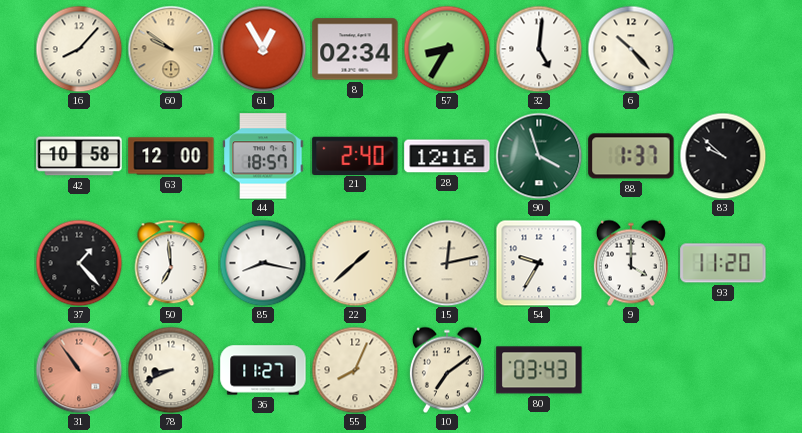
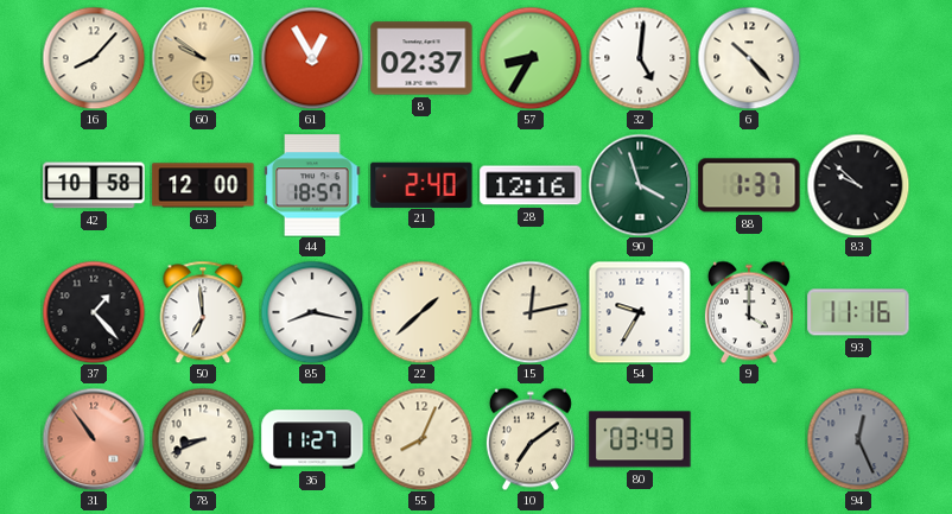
8: 02:34 -> 02:37
93: 11:20 -> 11:16
94: none -> 12:26
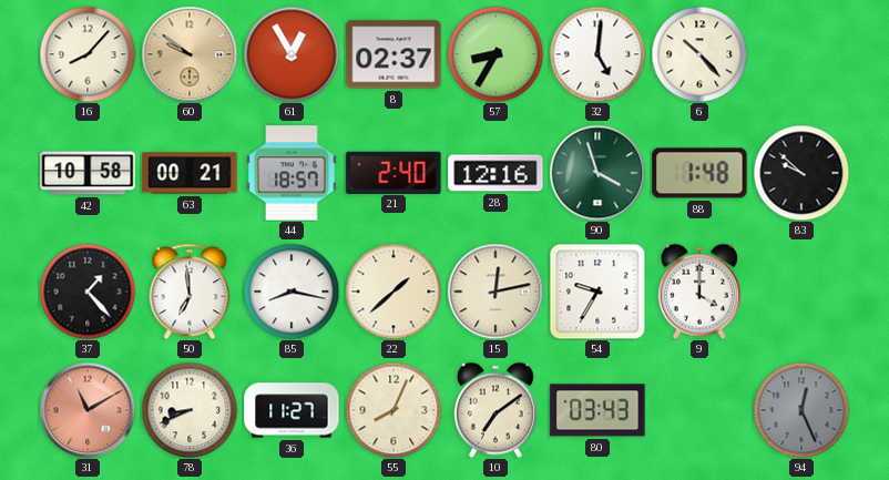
63: 12:00 -> 00:21
88: 1:37 -> 1:48
93: 11:16 -> none
31: 10:54 -> 11:10
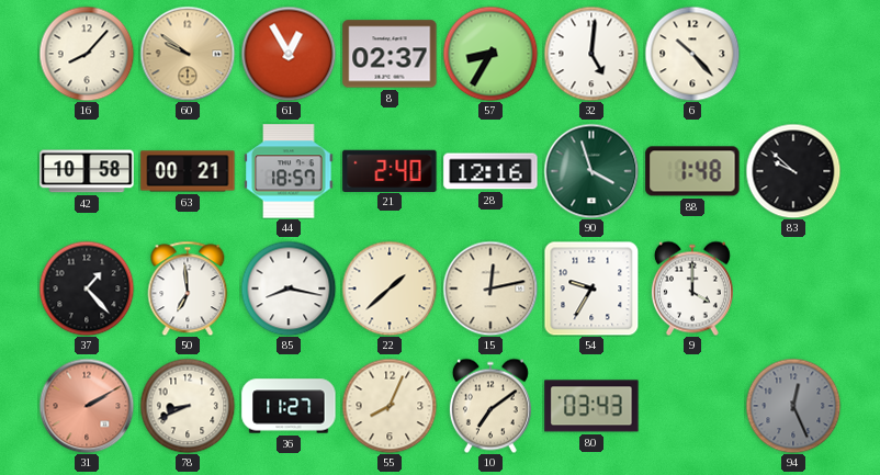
31: 11:10 -> 2:10
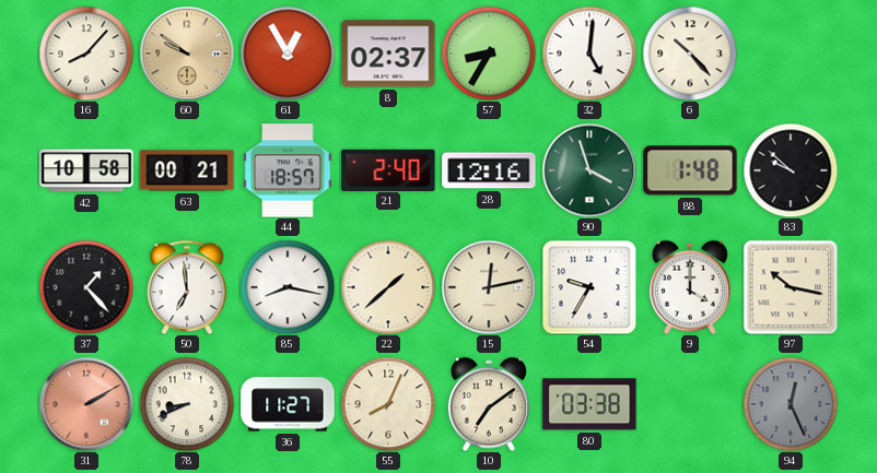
97: none -> 10:17
80: 03:43 -> 03:38
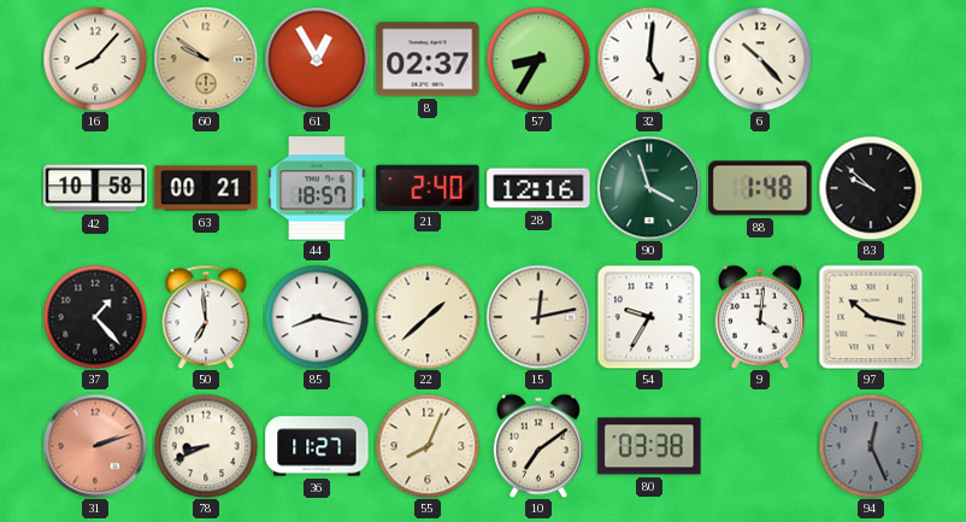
9: 4:00 -> 4:01
31: 2:10 -> 2:12
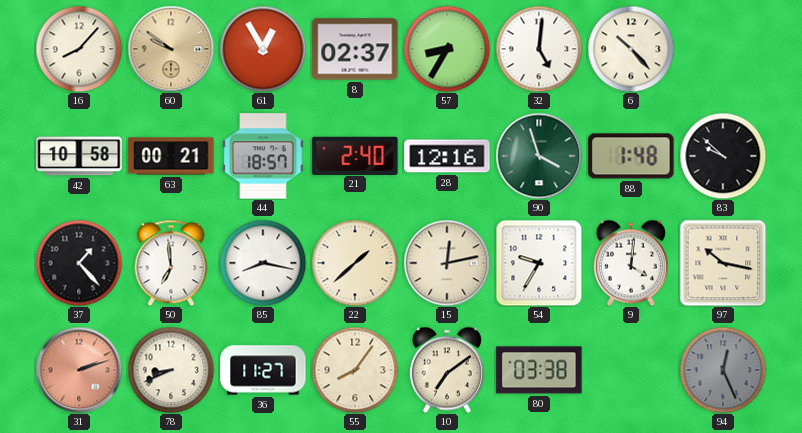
55: 8:04 -> 8:06
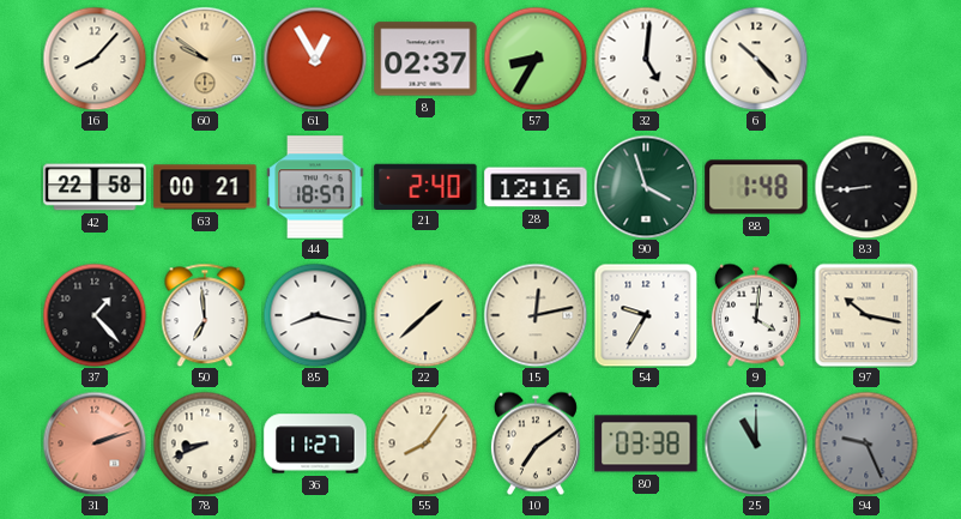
42: 10:58 -> 22:58
83: 9:52 -> 8:44
25: none -> 11:00
94: 12:26 -> 9:26
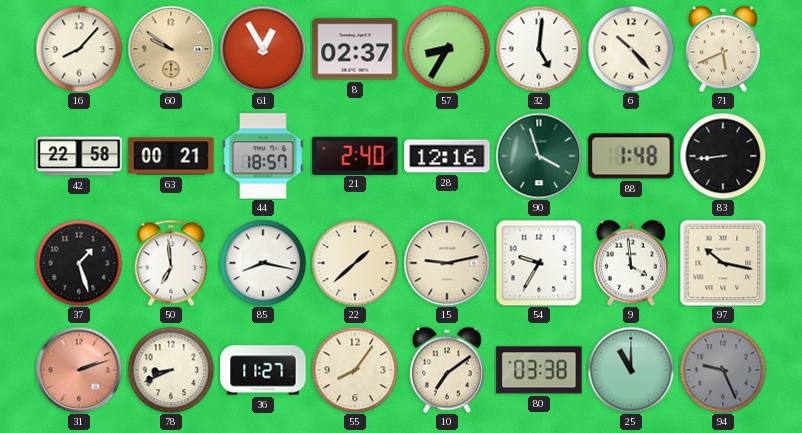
71: none -> 5:41
37: 1:23 -> 1:27
15: 12:13 -> 9:13
9: 4:01 -> 3:59
